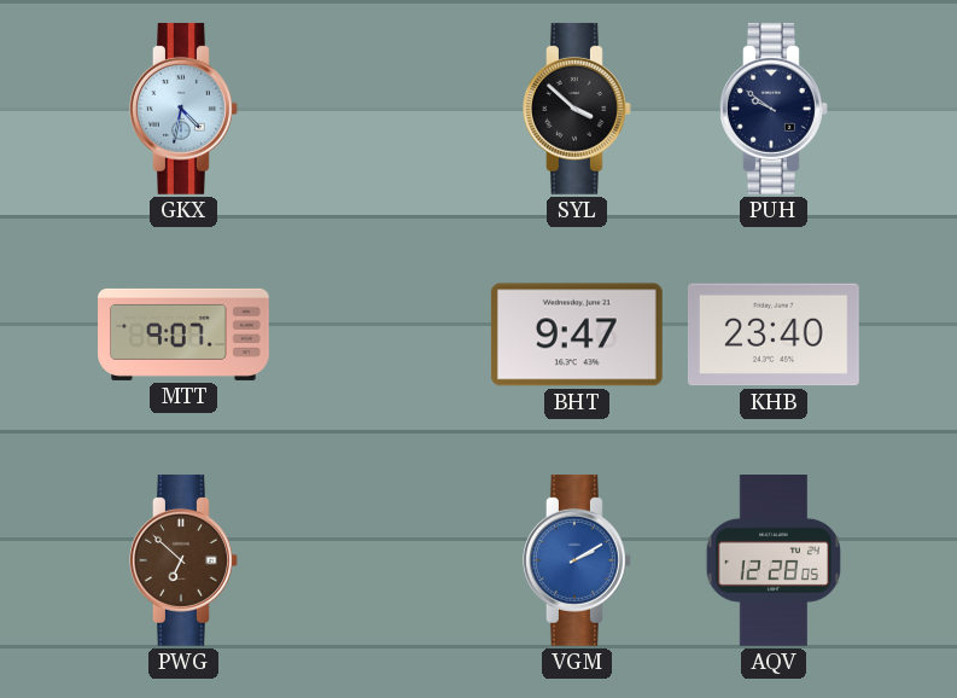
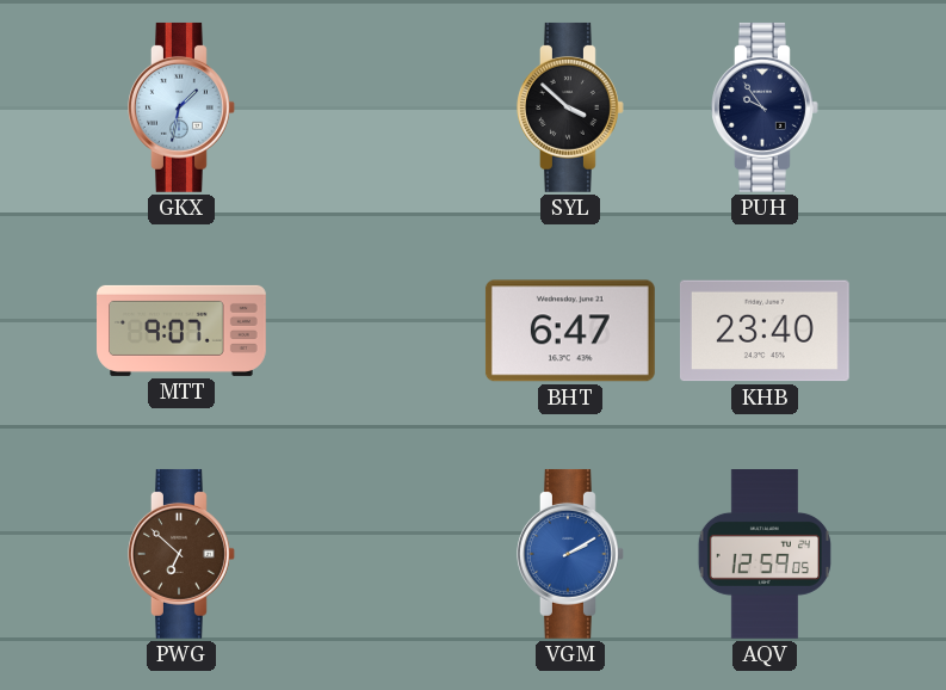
GKX: 4:32 -> 1:32
PUH: 9:51 -> 9:54
BHT: 9:47 -> 6:47
AQV: 12:28 -> 12:59
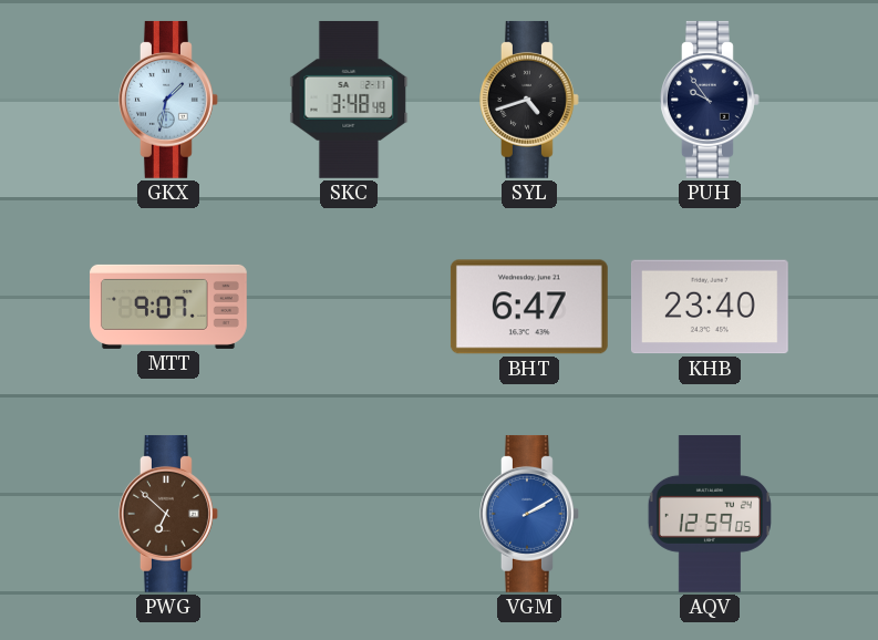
SKC: none -> 3:48
SYL: 3:52 -> 4:42
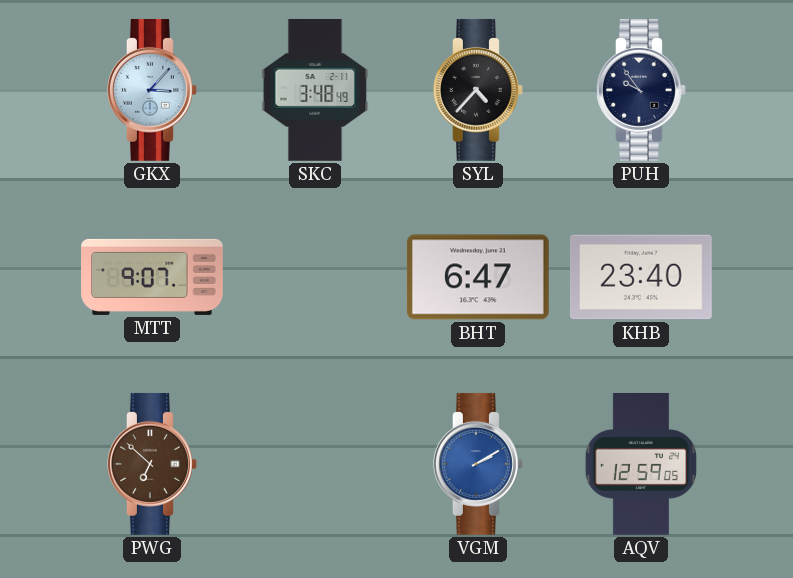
GKX: 1:32 -> 3:07
SYL: 4:42 -> 4:37
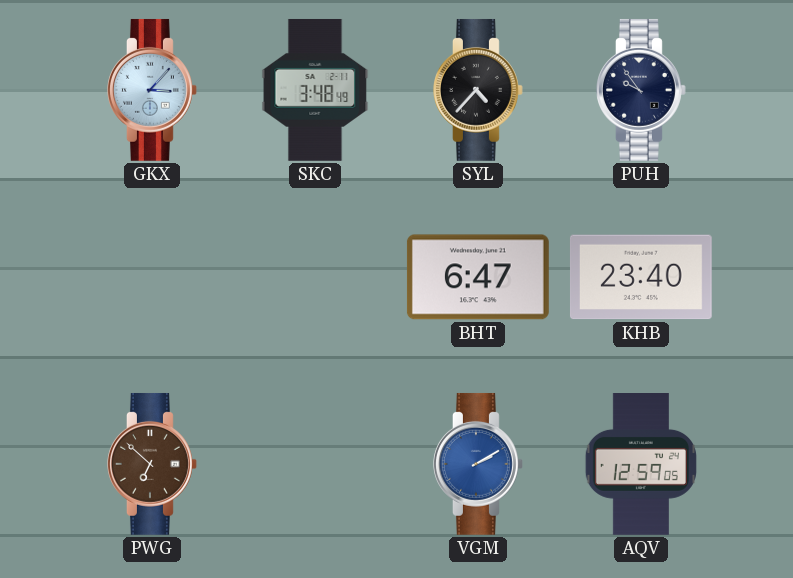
MTT: 9:07 -> none
